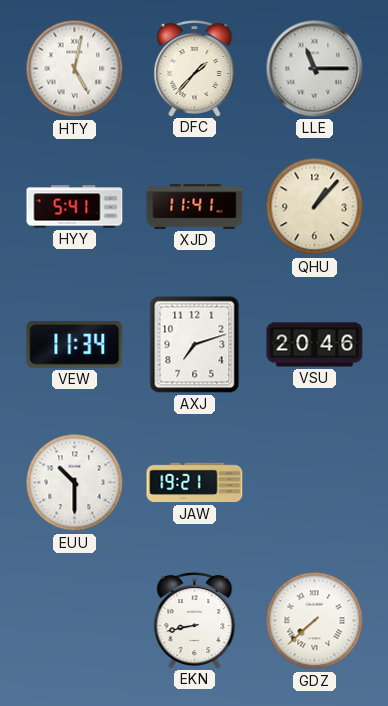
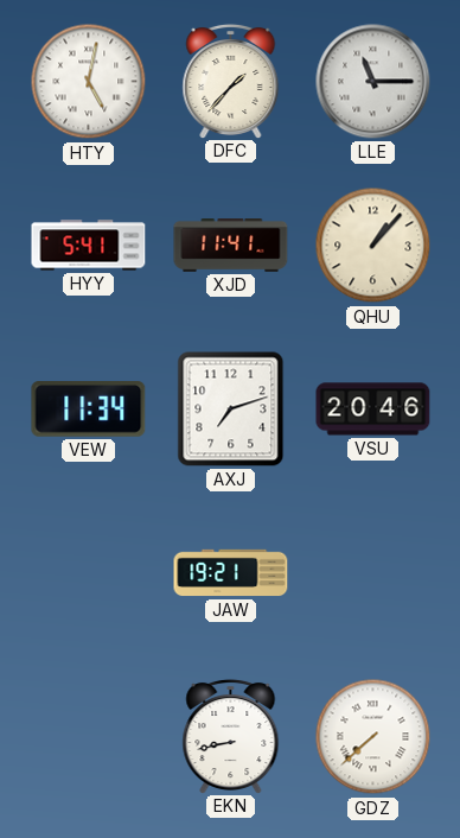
EUU: 10:30 -> none
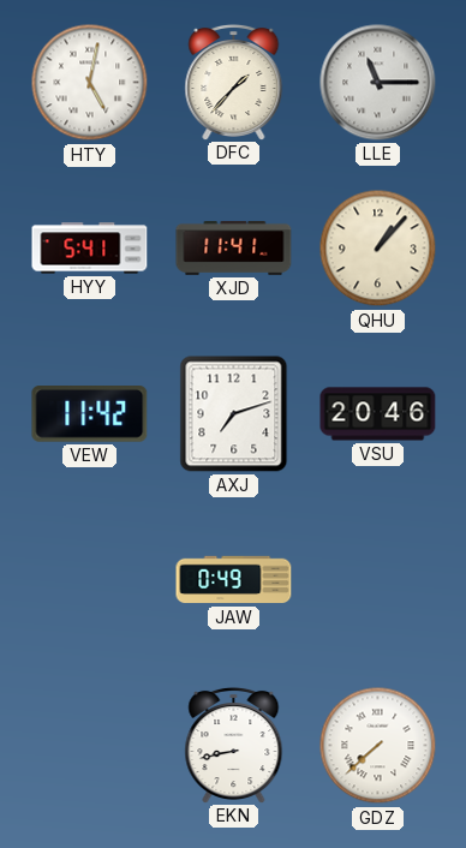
VEW: 11:34 -> 11:42
JAW: 19:21 -> 0:49
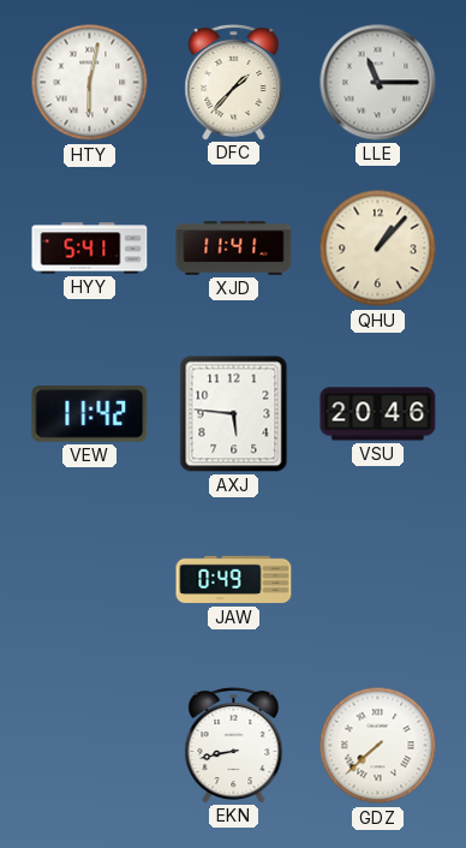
HTY: 5:02 -> 6:02
AXJ: 7:12 -> 5:46
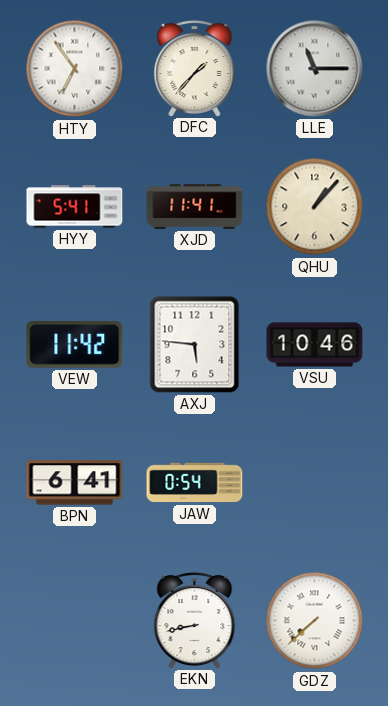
HTY: 6:02 -> 6:54
VSU: 20:46 -> 10:46
BPN: none -> 6:41
JAW: 0:49 -> 0:54
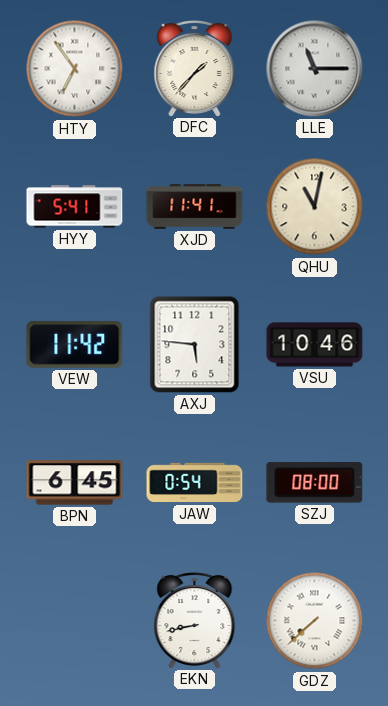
QHU: 1:07 -> 11:02
BPN: 6:41 -> 6:45
SZJ: none -> 08:00
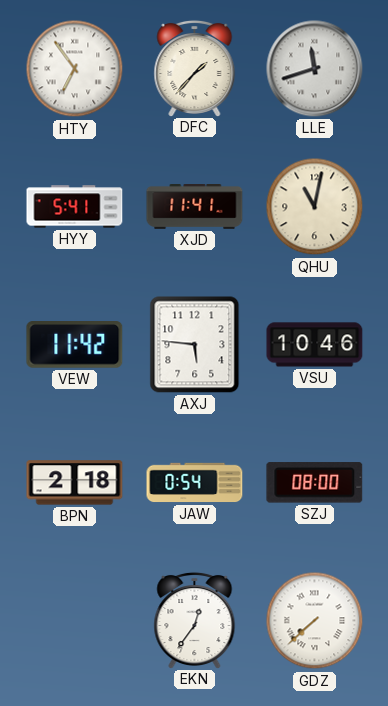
LLE: 11:15 -> 11:42
BPN: 6:45 -> 2:18
EKN: 8:43 -> 12:36
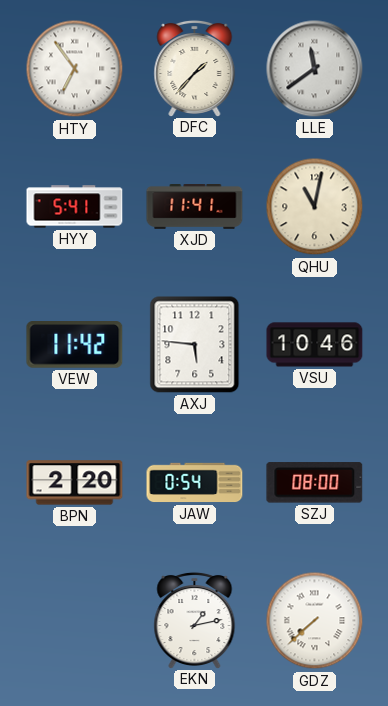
LLE: 11:42 -> 11:39
BPN: 2:18 -> 2:20
EKN: 12:36 -> 1:13
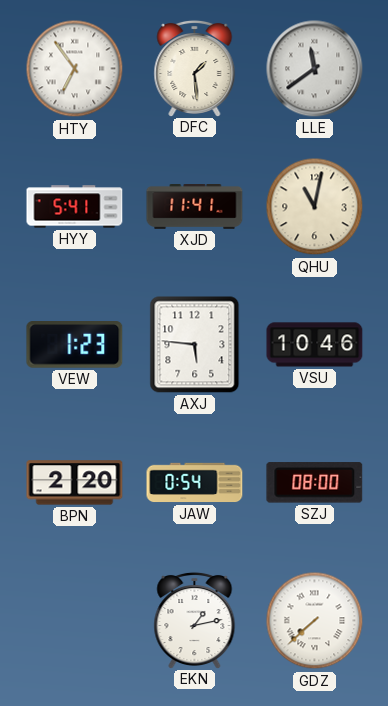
DFC: 1:37 -> 1:29
VEW: 11:42 -> 1:23
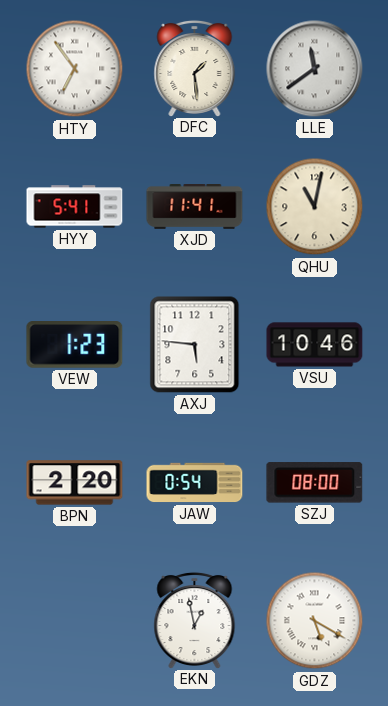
EKN: 1:13 -> 12:58
GDZ: 7:38 -> 5:20
